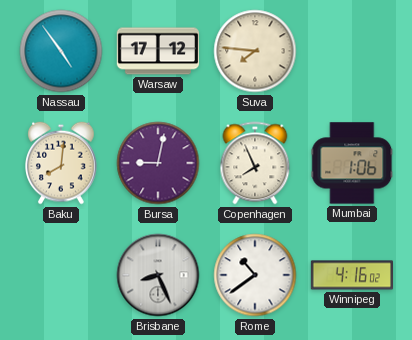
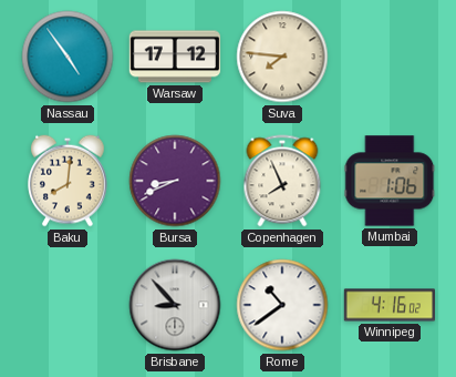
Bursa: 9:02 -> 8:41
Brisbane: 8:26 -> 8:53
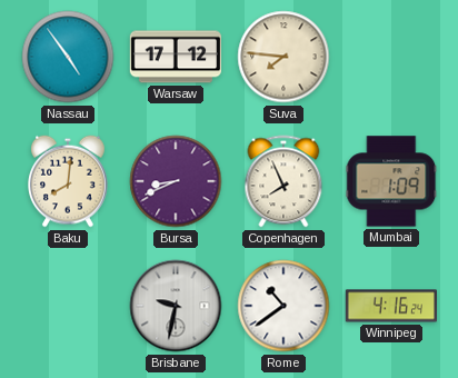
Mumbai: 1:06 -> 1:09
Brisbane: 8:53 -> 9:32
Winnipeg: 4:16:02 -> 4:16:24
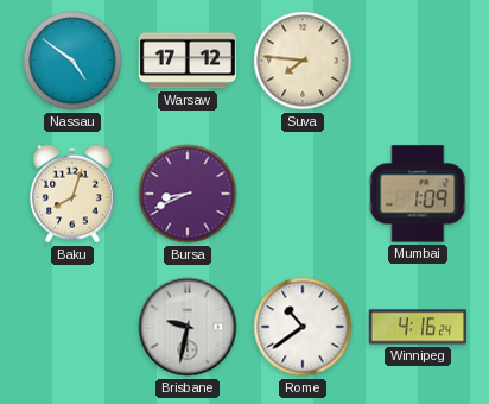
Nassau: 4:54 -> 4:51
Baku: 8:01 -> 8:03
Copenhagen: 7:56 -> none
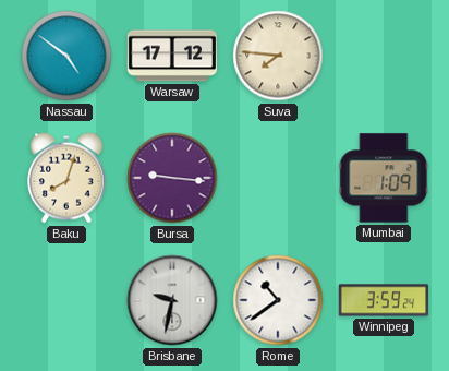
Bursa: 8:41 -> 9:16
Winnipeg: 4:16 -> 3:59
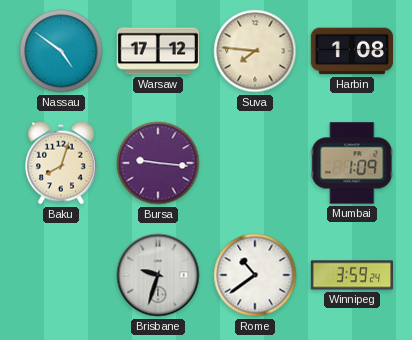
Harbin: none -> 1:08
Brisbane: 9:32 -> 9:33
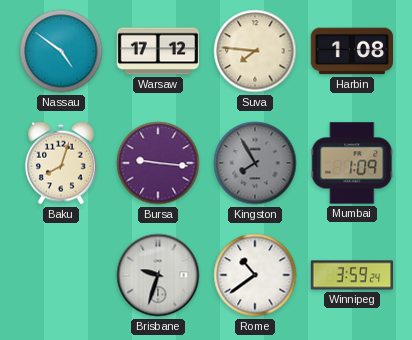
Kingston: none -> 7:55
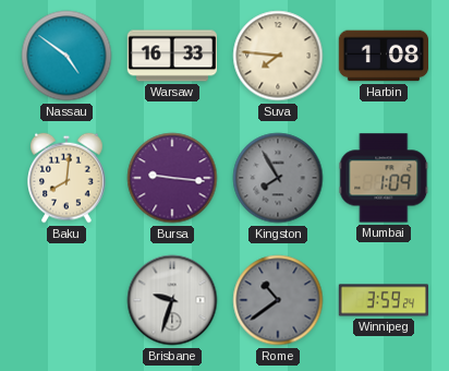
Warsaw: 17:12 -> 16:33
Baku: 8:03 -> 8:01
Rome dial: white -> grey
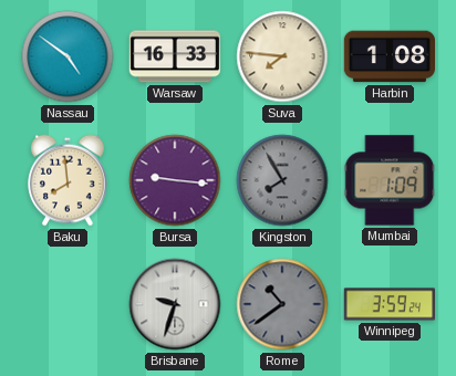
Baku: 8:01 -> 7:59
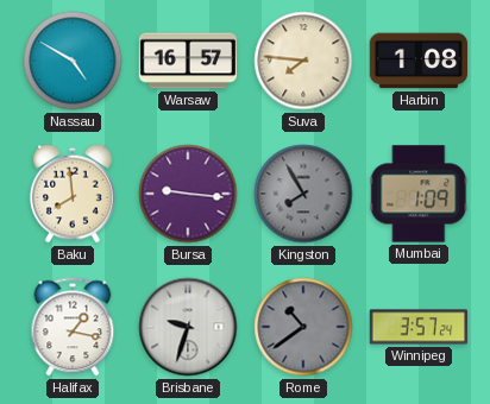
Nassau: 4:51 -> 4:50
Warsaw: 16:33 -> 16:57
Halifax: none -> 1:17
Winnipeg: 3:59 -> 3:57
